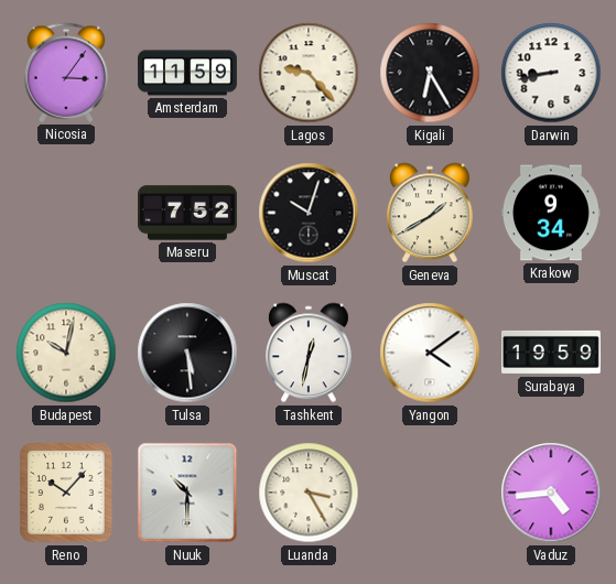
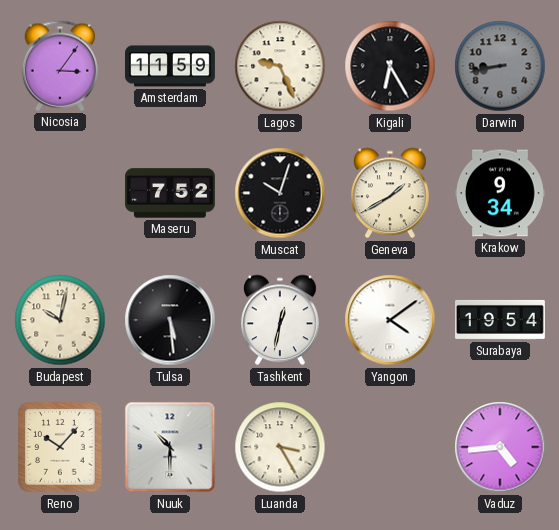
Lagos: 9:23 -> 9:26
Darwin dial: white -> grey
Surabaya: 19:59 -> 19:54
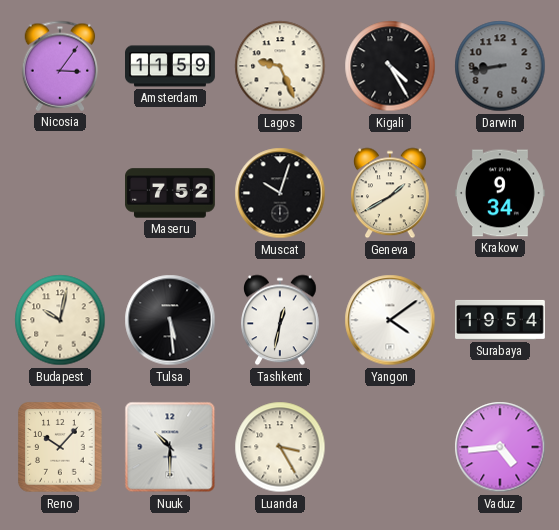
Kigali: 6:25 -> 4:25
